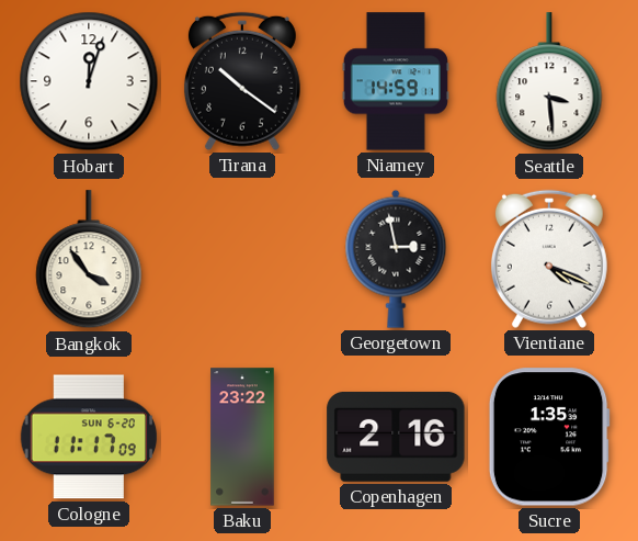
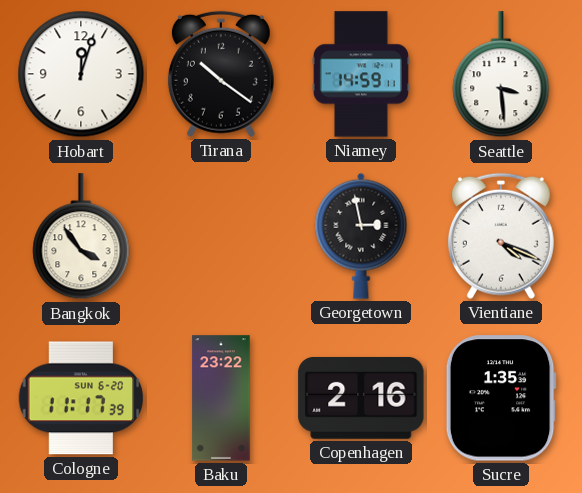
Cologne: 11:17:09 -> 11:17:39
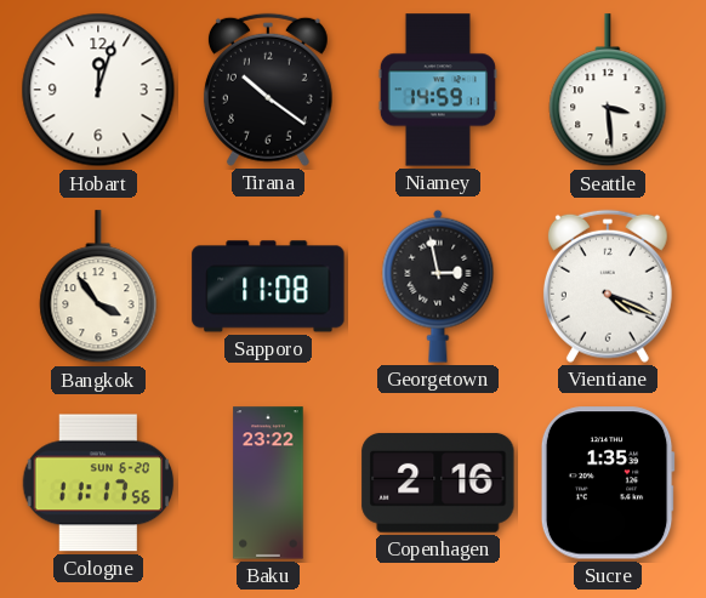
Sapporo: none -> 11:08
Cologne: 11:17:39 -> 11:17:56
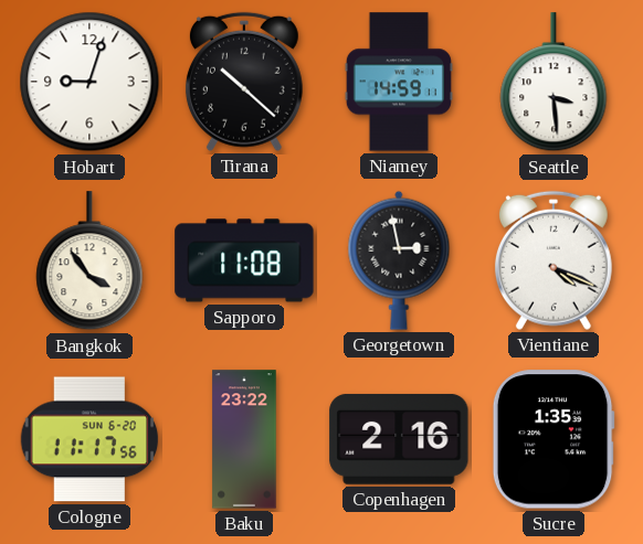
Hobart: 12:03 -> 9:03
Tirana: 10:21 -> 10:22
